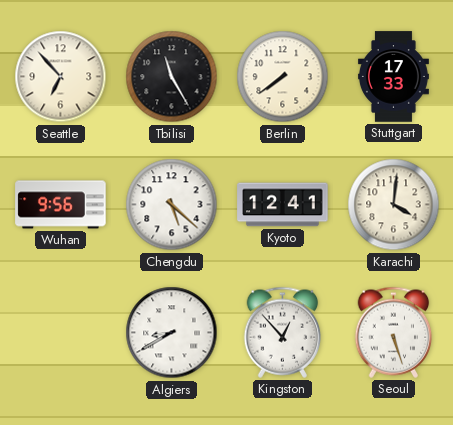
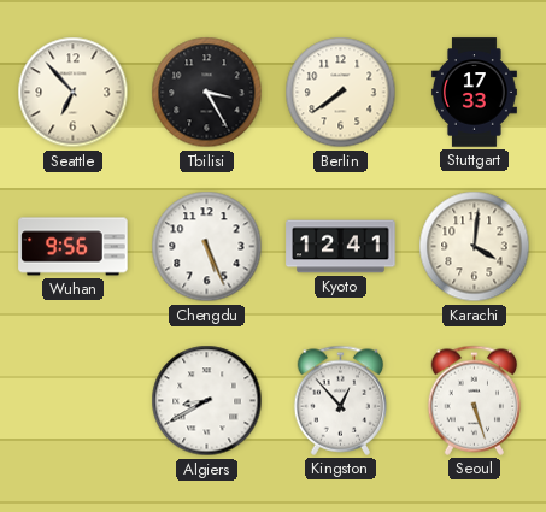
Tbilisi: 11:25 -> 3:25
Chengdu: 5:22 -> 5:26
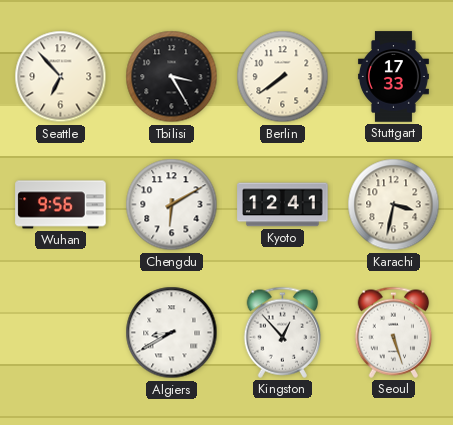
Chengdu: 5:26 -> 6:10
Karachi: 4:01 -> 3:32
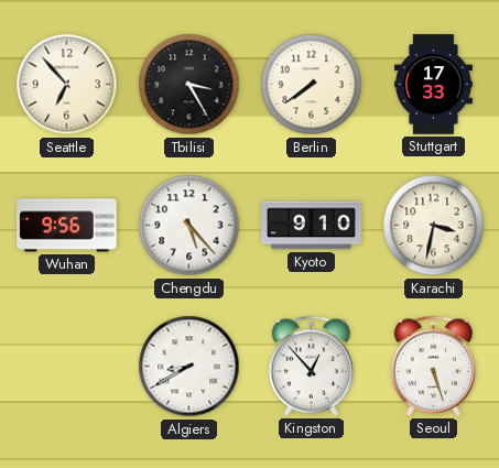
Chengdu: 6:10 -> 5:23
Kyoto: 12:41 -> 9:10
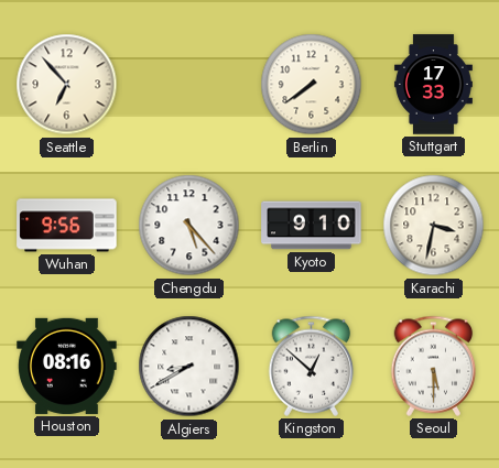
Tbilisi: 3:25 -> none
Houston: none -> 08:16
Kingston: 12:53 -> 12:52
Seoul: 5:27 -> 5:30
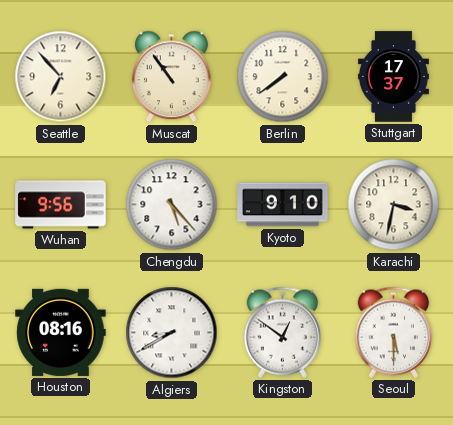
Muscat: none -> 10:54
Stuttgart: 17:33 -> 17:37
Kingston: 12:52 -> 12:51
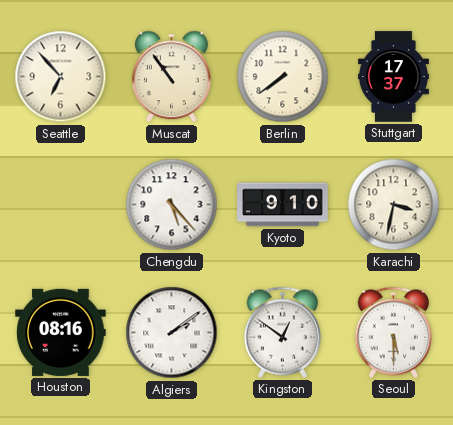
Wuhan: 9:56 -> none
Algiers: 8:40 -> 2:09
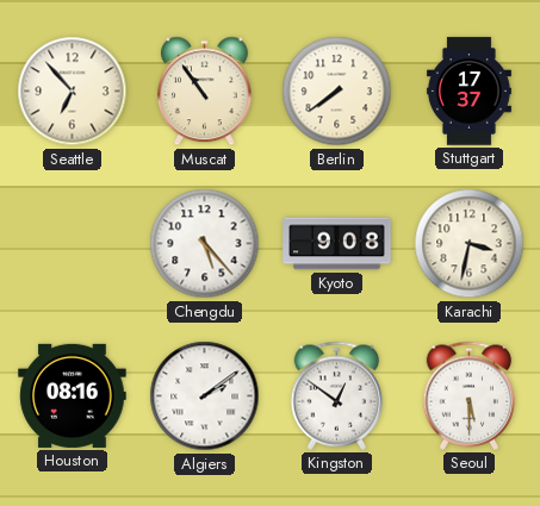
Kyoto: 9:10 -> 9:08
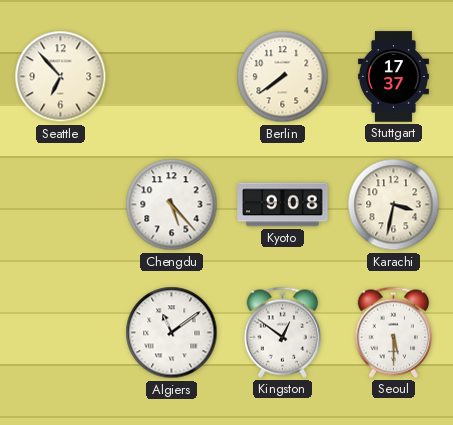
Muscat: 10:54 -> none
Houston: 08:16 -> none
Algiers: 2:09 -> 11:09
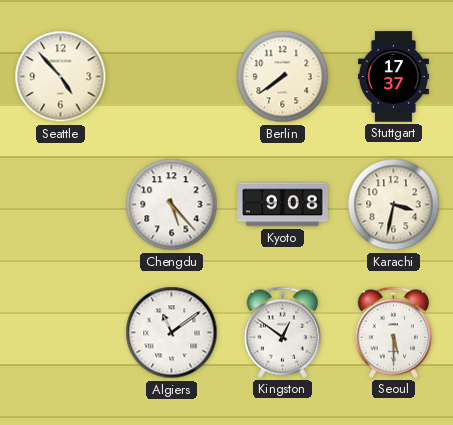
Seattle: 6:53 -> 4:53
